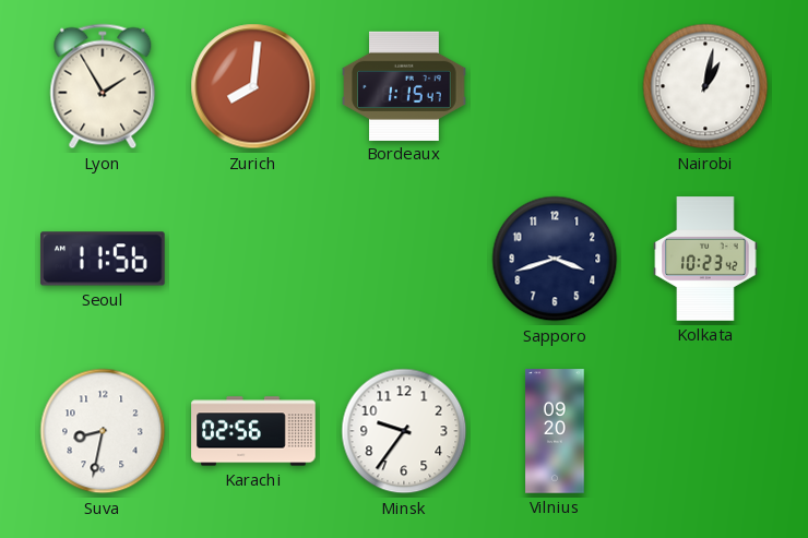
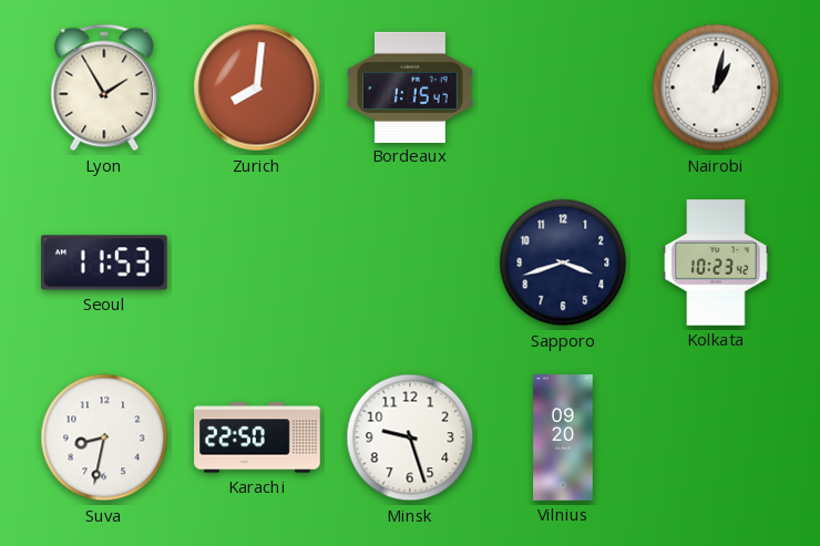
Seoul: 11:56 -> 11:53
Karachi: 02:56 -> 22:50
Minsk: 9:36 -> 9:27
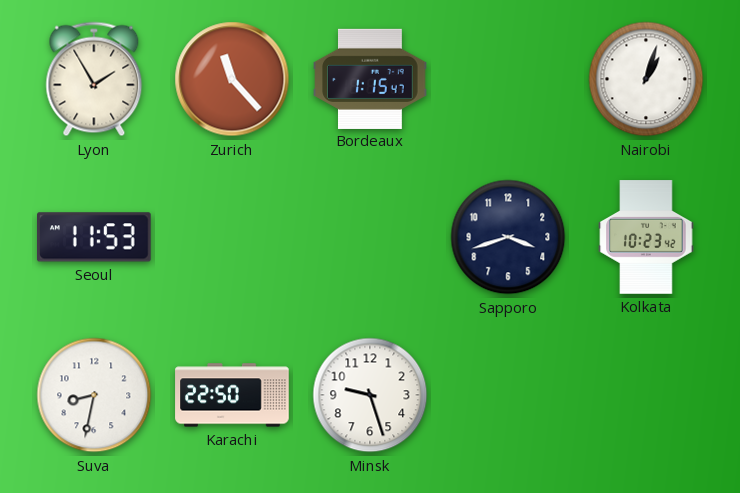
Zurich: 8:01 -> 11:23
Nairobi: 1:02 -> 1:03
Vilnius: 09:20 -> none
